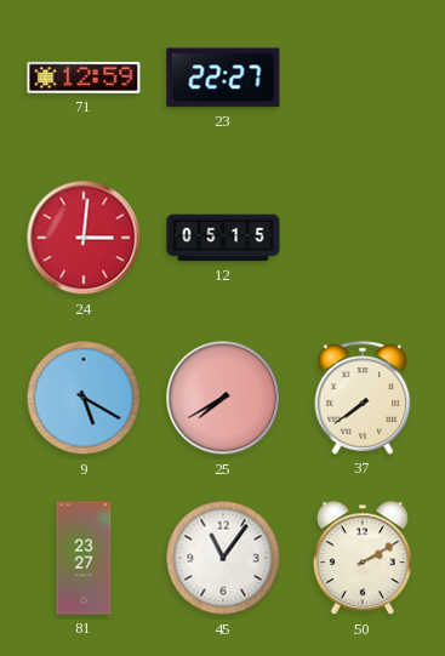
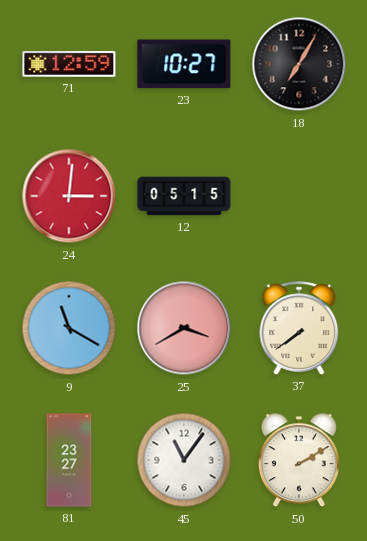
23: 22:27 -> 10:27
18: none -> 7:05
9: 5:20 -> 11:20
25: 7:40 -> 3:40
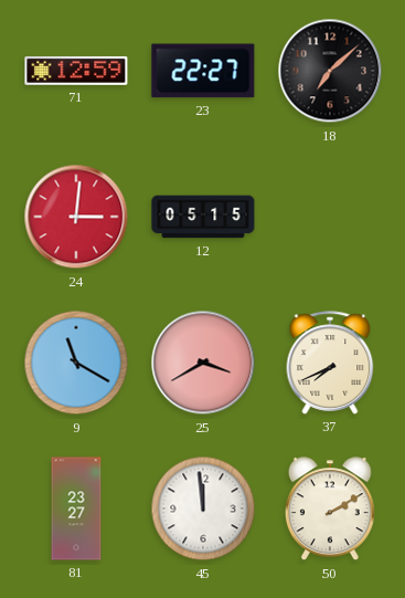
23: 10:27 -> 22:27
18: 7:05 -> 7:08
37: 7:39 -> 7:41
45: 11:06 -> 11:59
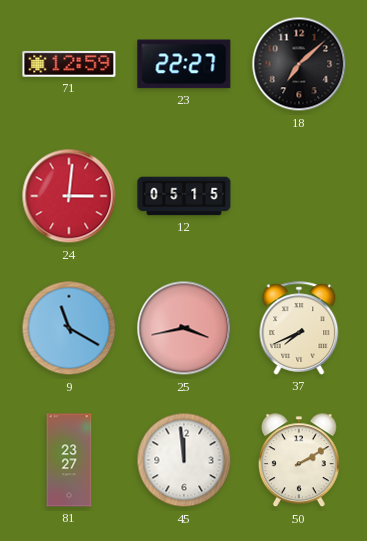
25: 3:40 -> 3:43
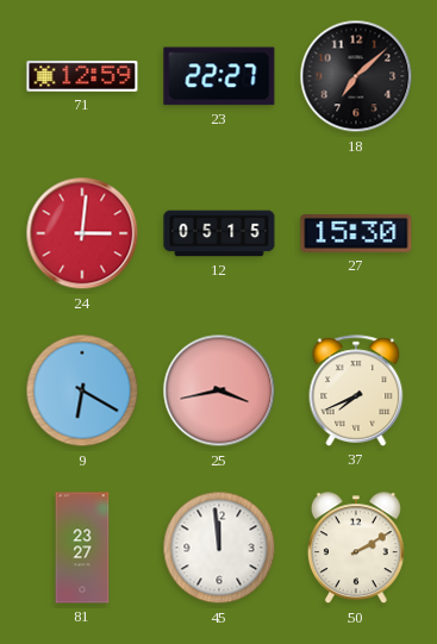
27: none -> 15:30
9: 11:20 -> 6:20
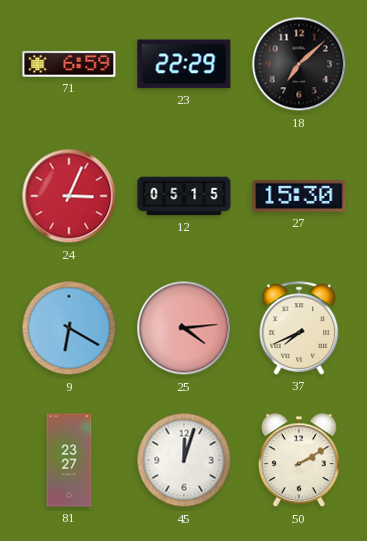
71: 12:59 -> 6:59
23: 22:27 -> 22:29
24: 3:01 -> 3:04
25: 3:43 -> 4:14
45: 11:59 -> 12:03
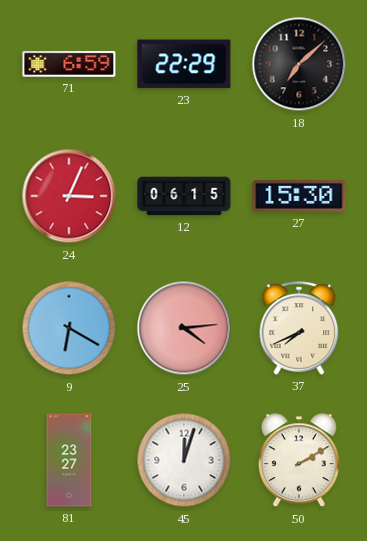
12: 05:15 -> 06:15
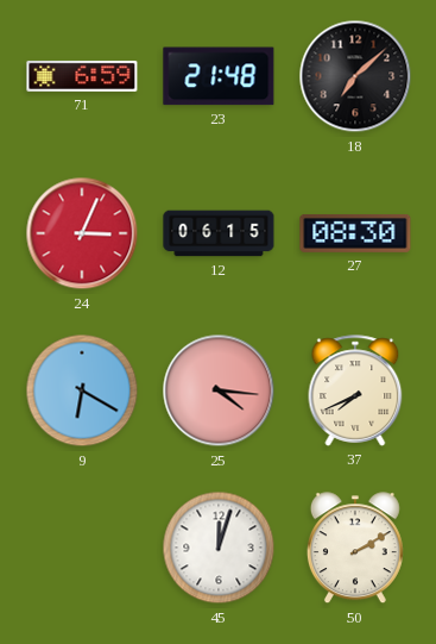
23: 22:29 -> 21:48
27: 15:30 -> 08:30
25: 4:14 -> 4:16
81: 23:27 -> none
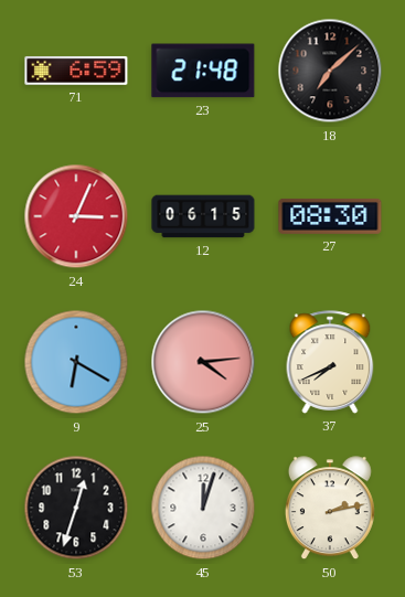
25: 4:16 -> 4:14
53: none -> 12:33
50: 2:10 -> 2:13
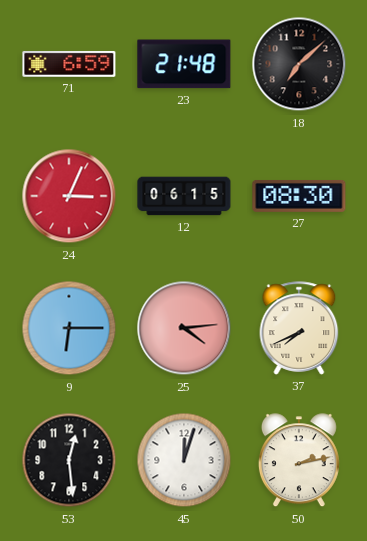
9: 6:20 -> 6:15
53: 12:33 -> 12:29
